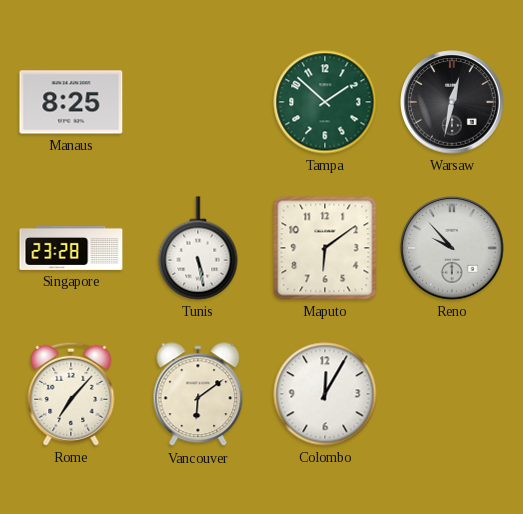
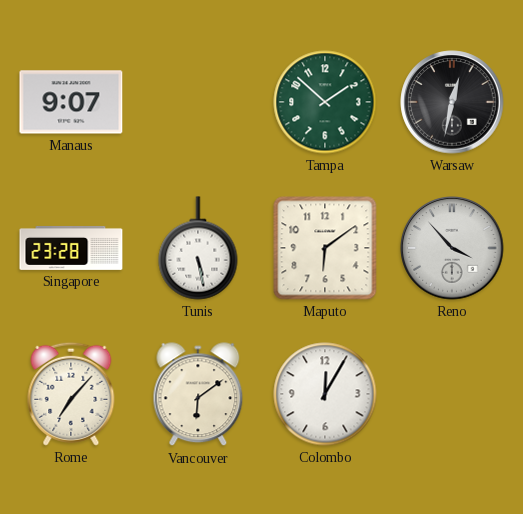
Manaus: 8:25 -> 9:07
Reno: 9:53 -> 3:53
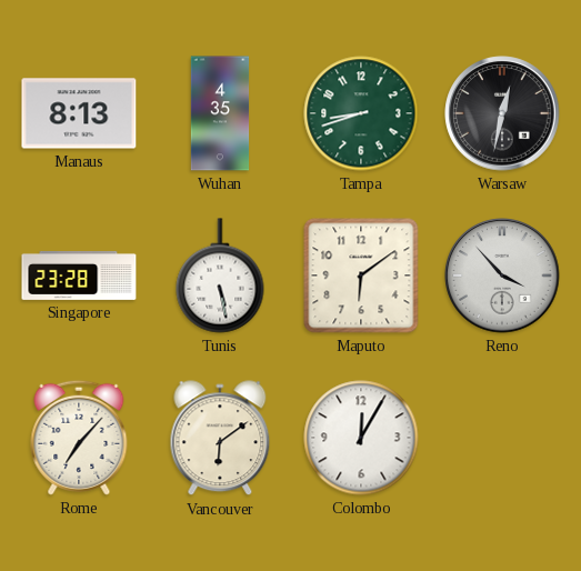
Manaus: 9:07 -> 8:13
Wuhan: none -> 4:35
Tampa: 1:52 -> 8:42
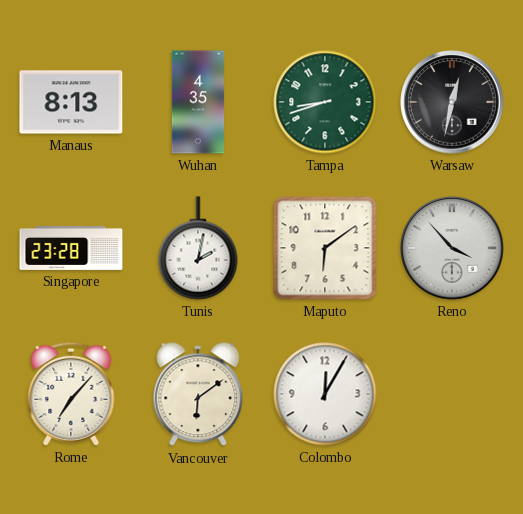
Tunis: 5:28 -> 2:02
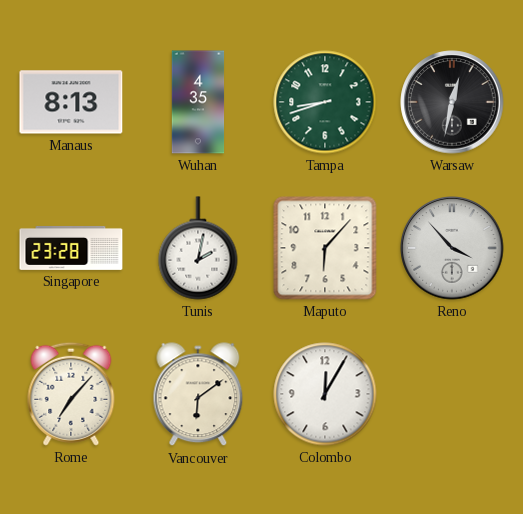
Maputo: 6:09 -> 6:07
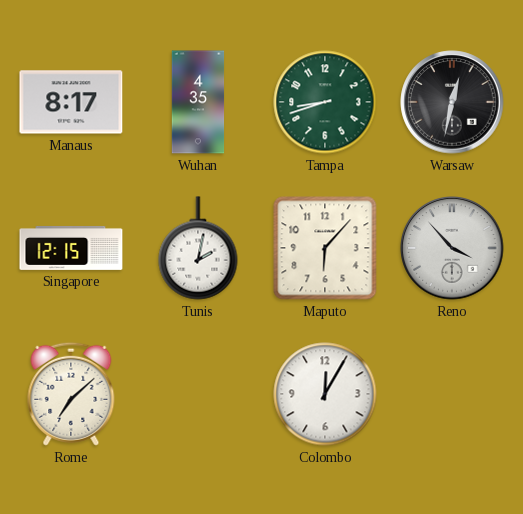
Manaus: 8:13 -> 8:17
Singapore: 23:28 -> 12:15
Rome: 7:07 -> 7:08
Vancouver: 6:09 -> none
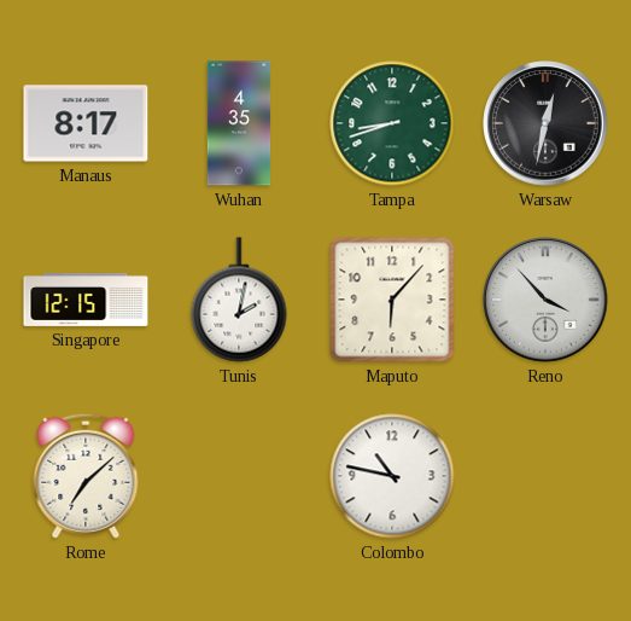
Colombo: 12:05 -> 10:47
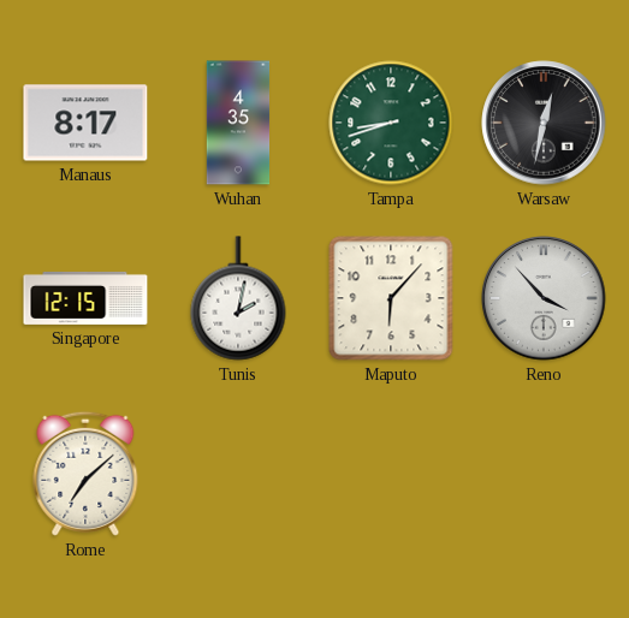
Colombo: 10:47 -> none
